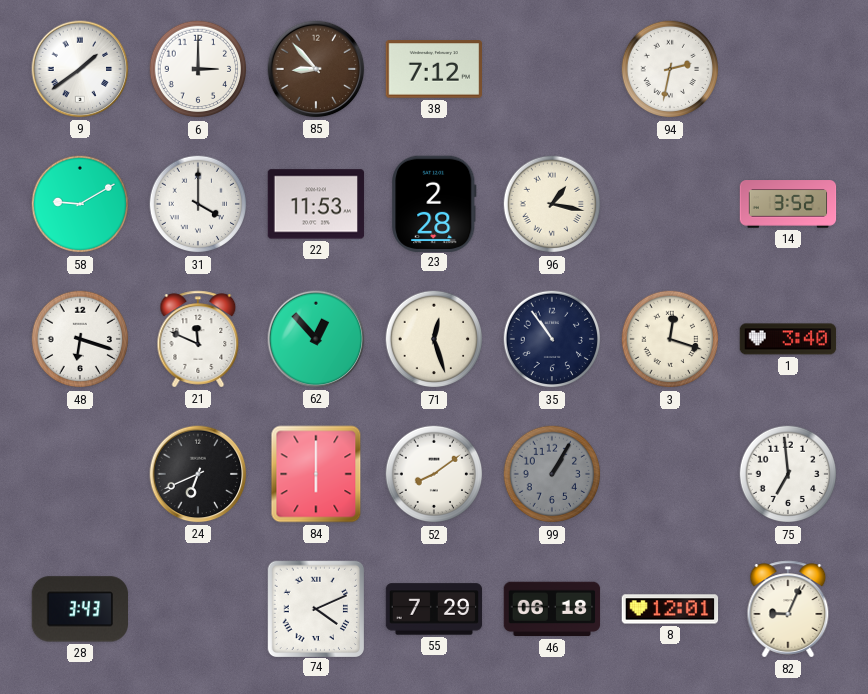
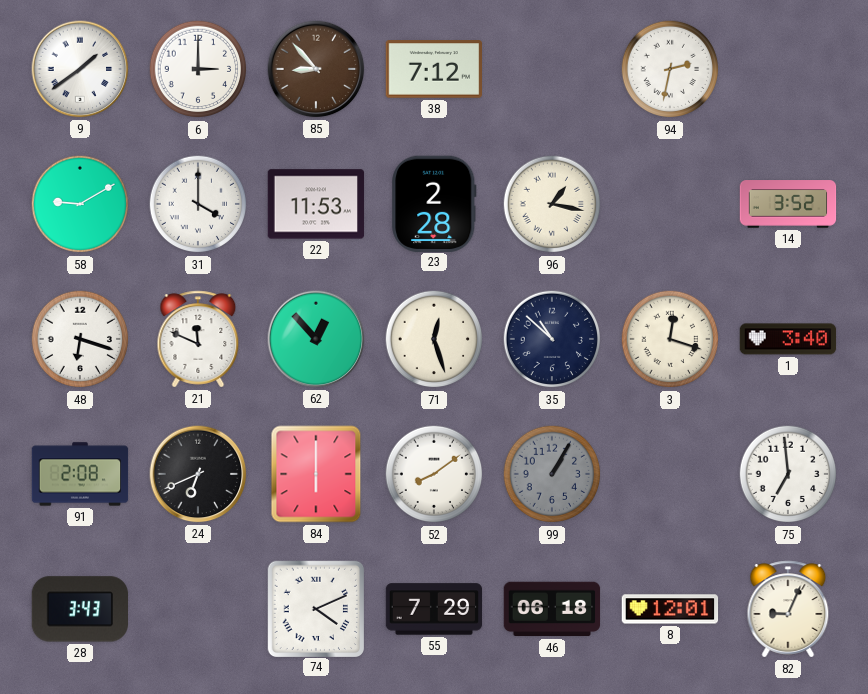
35: 10:54 -> 10:52
91: none -> 2:08
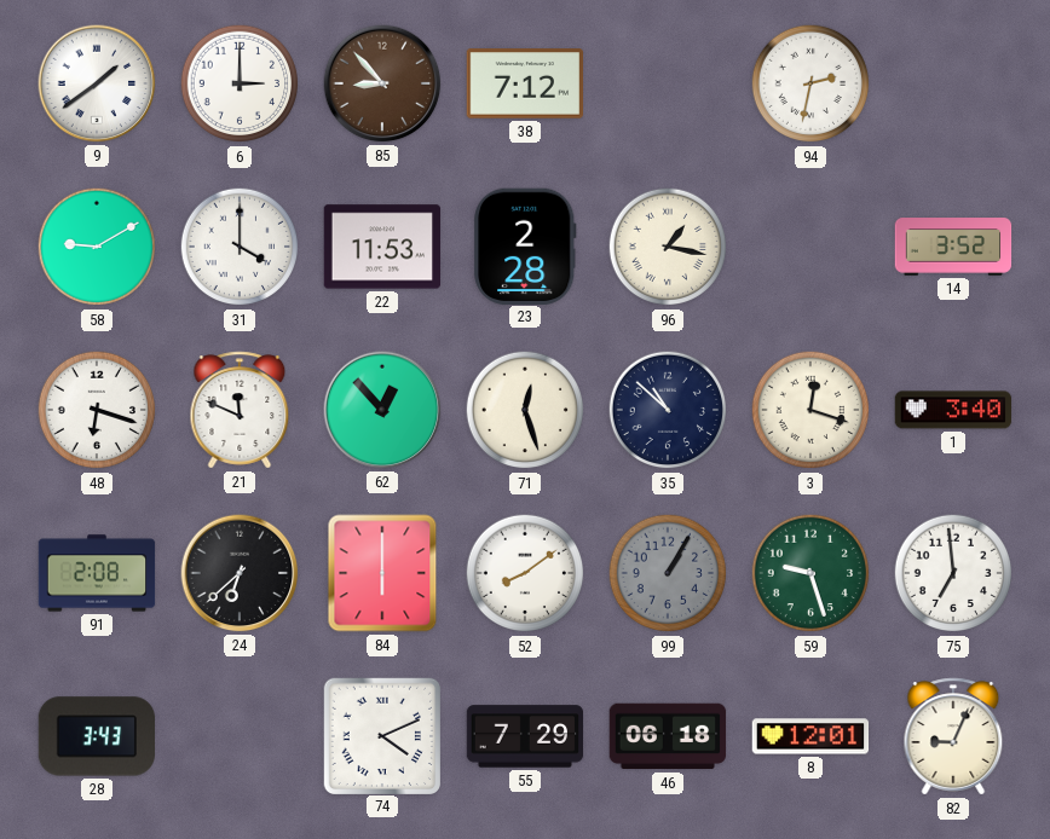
24: 6:41 -> 6:38
59: none -> 9:27
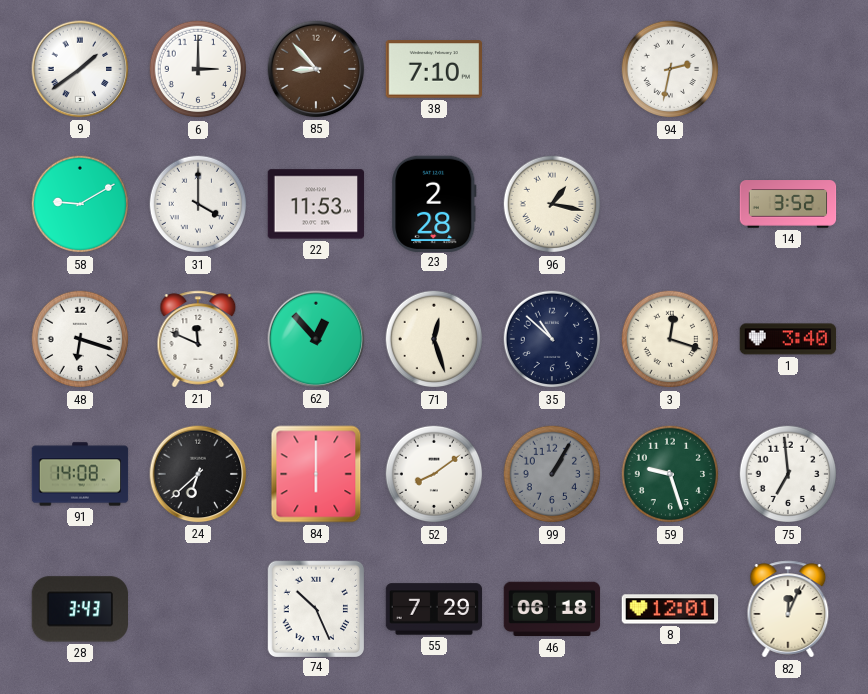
38: 7:12 -> 7:10
91: 2:08 -> 14:08
74: 4:11 -> 10:26
82: 9:04 -> 12:04
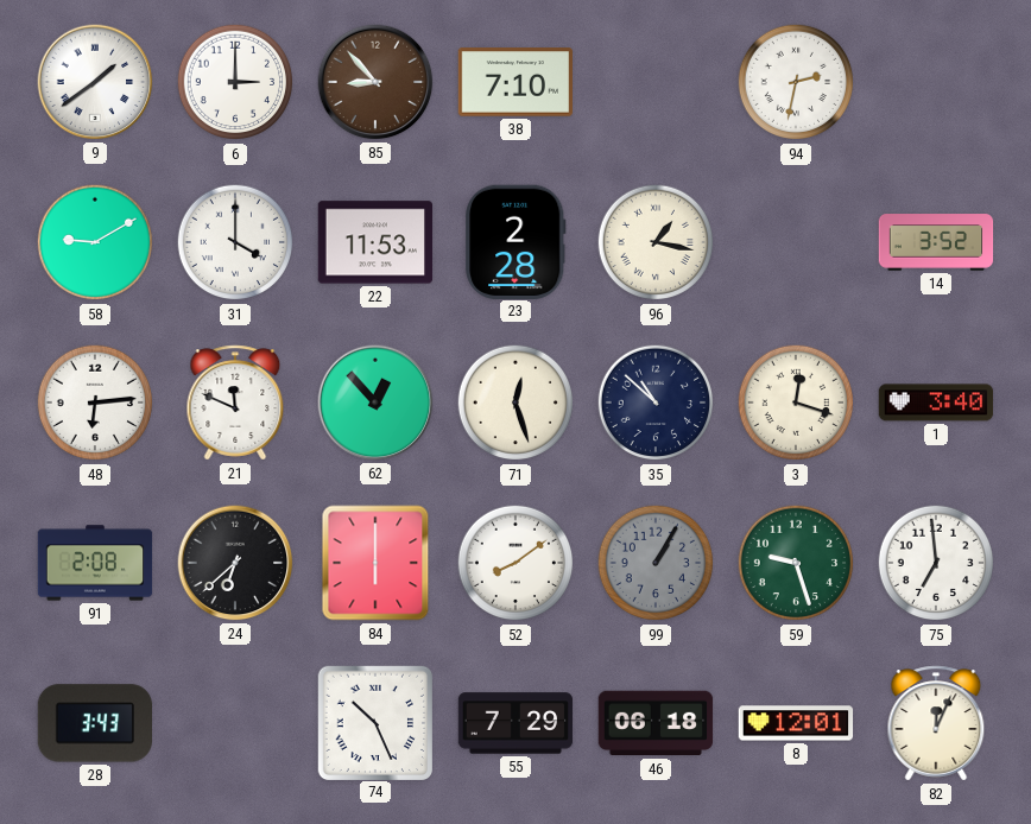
48: 6:18 -> 6:14
91: 14:08 -> 2:08
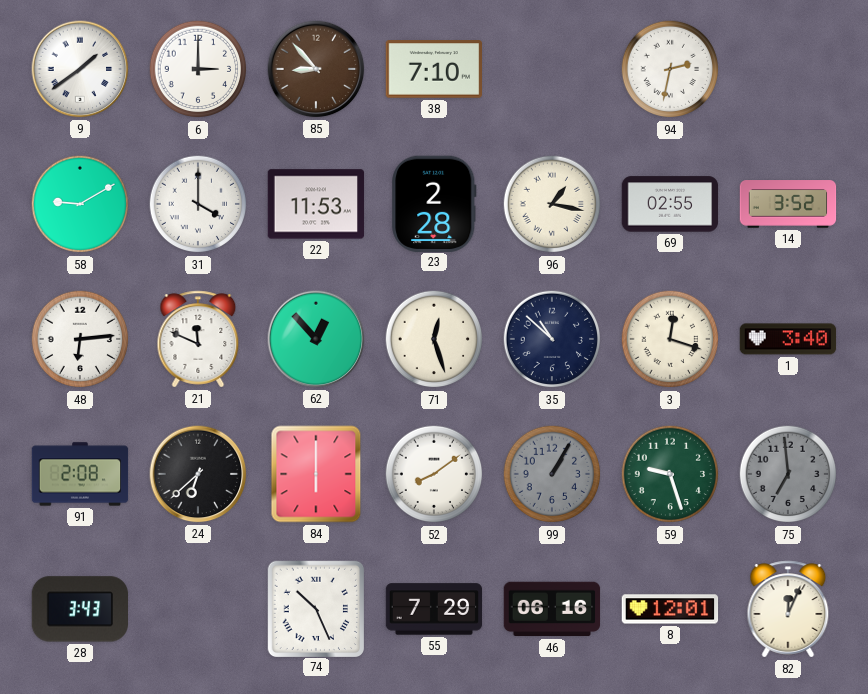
69: none -> 02:55
75 dial: white -> grey
46: 06:18 -> 06:16
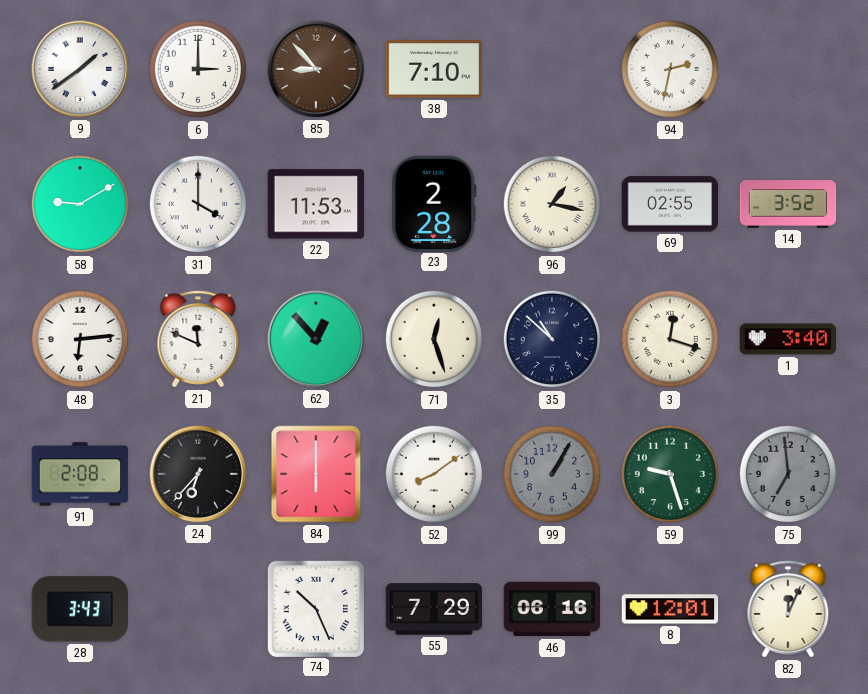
24: 6:38 -> 6:37
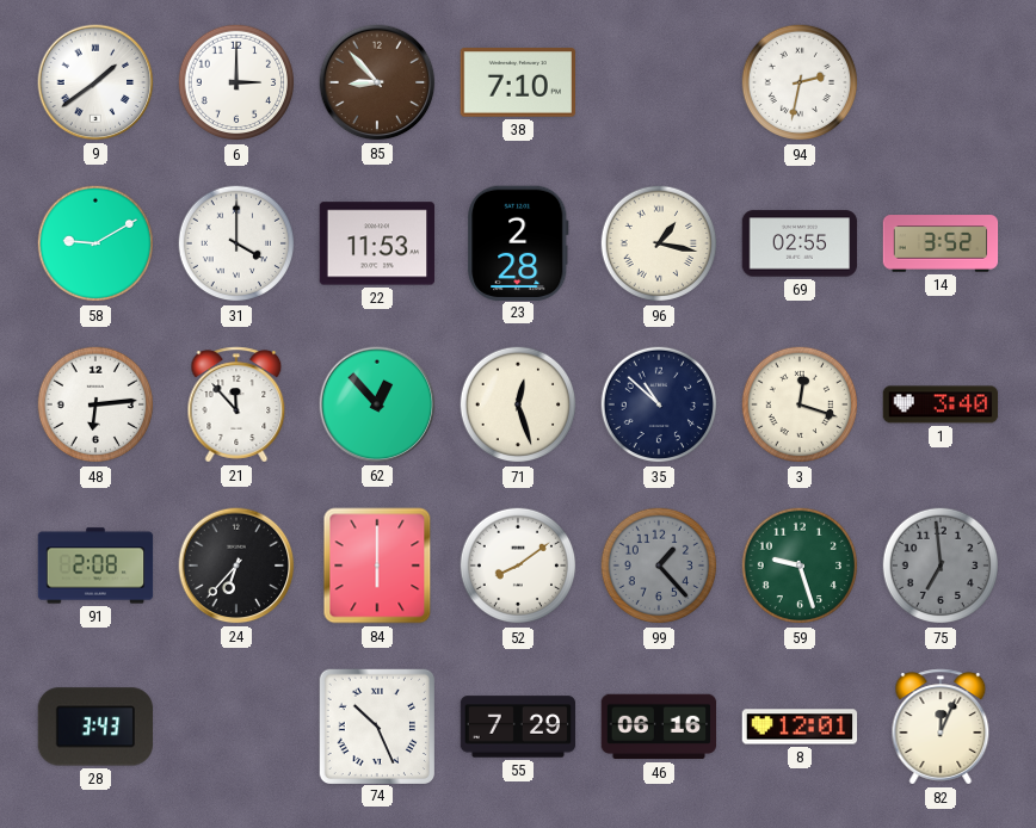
21: 11:49 -> 11:53
99: 1:05 -> 1:23
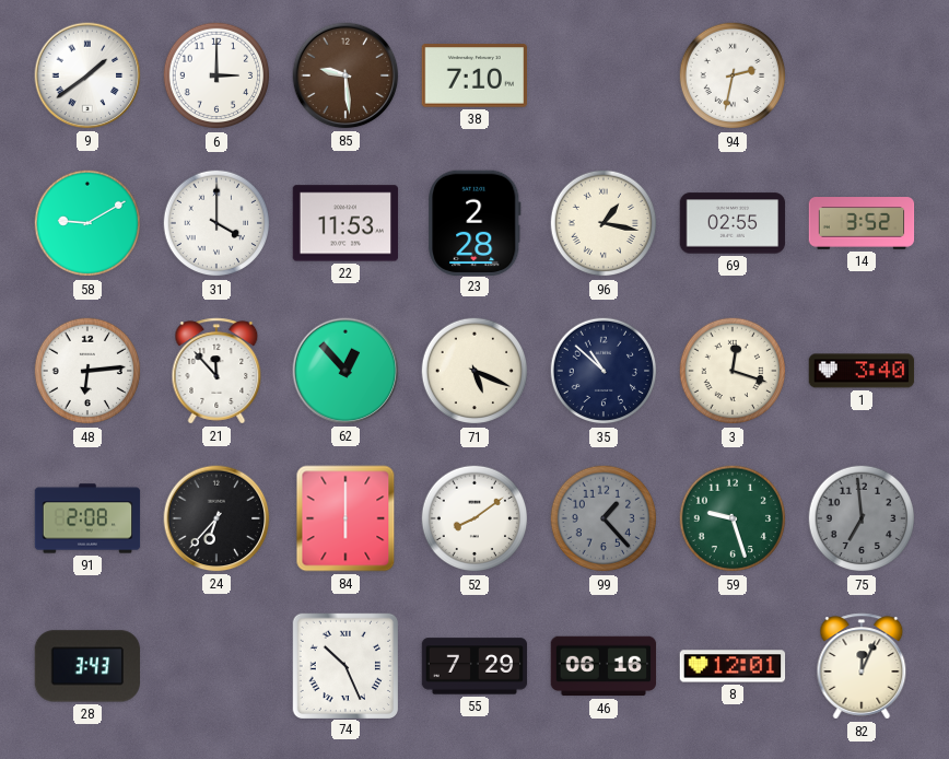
85: 8:53 -> 9:29
71: 12:27 -> 5:19
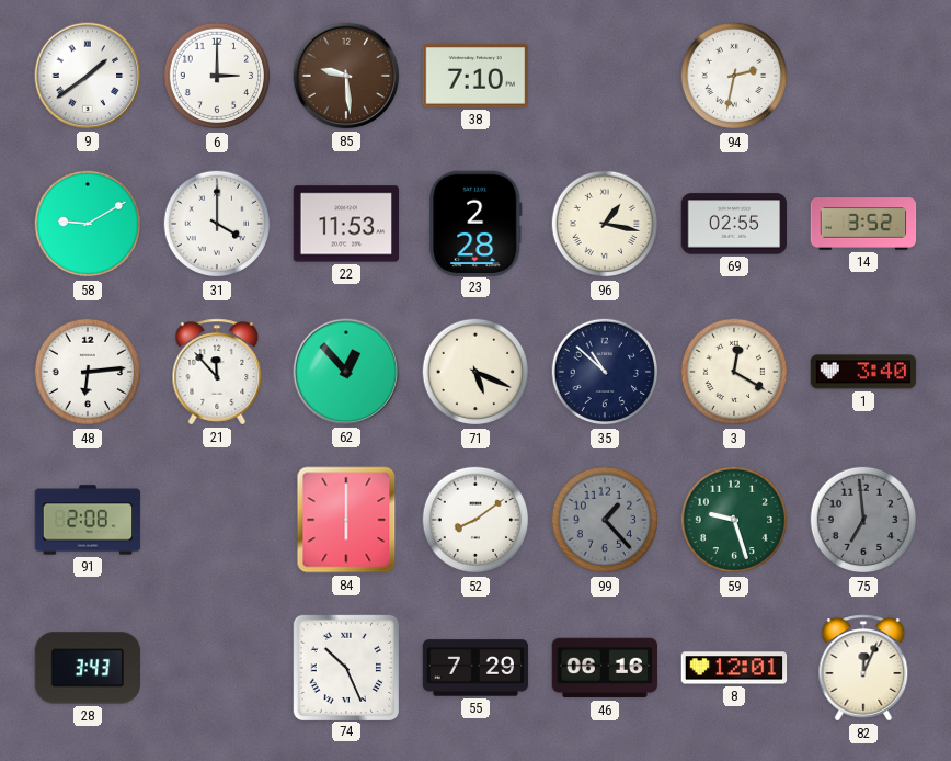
3: 12:18 -> 12:20
24: 6:37 -> none
